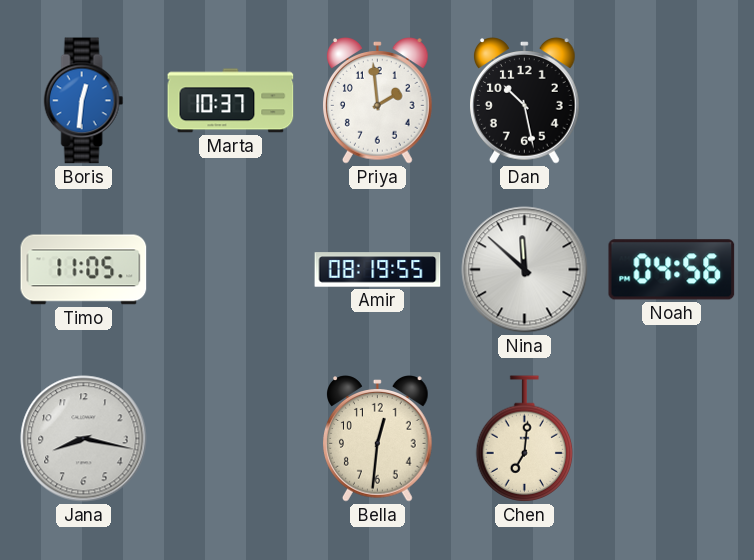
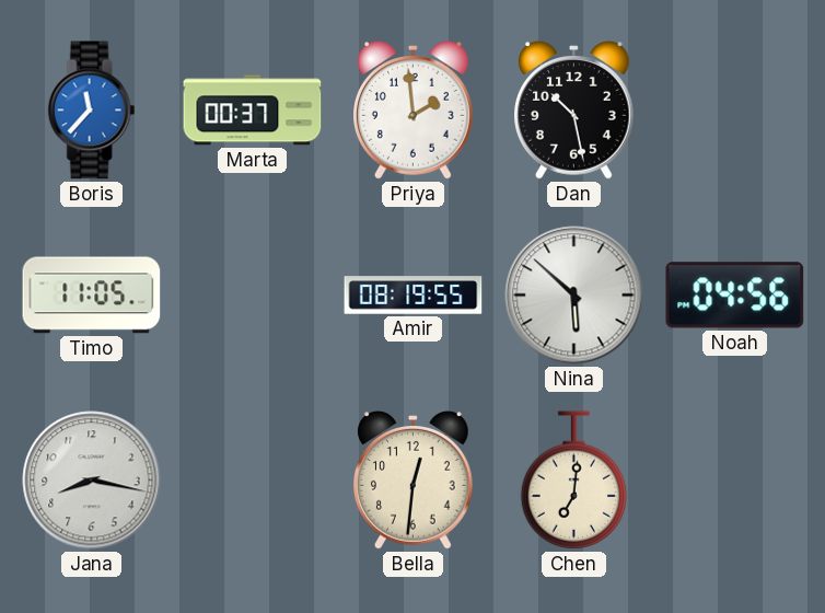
Boris: 12:31 -> 11:37
Marta: 10:37 -> 00:37
Nina: 11:52 -> 5:52
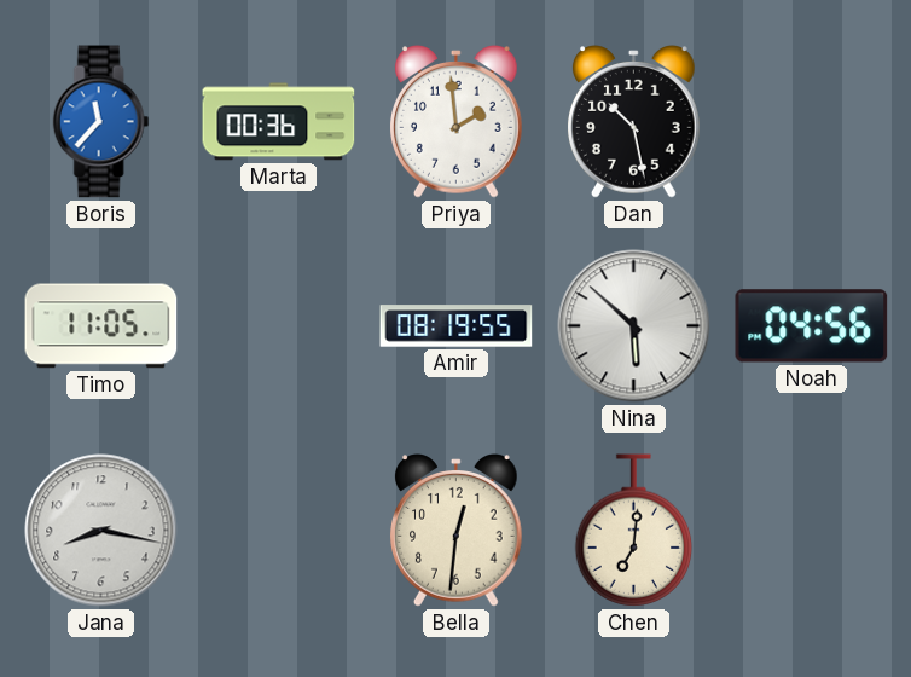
Marta: 00:37 -> 00:36
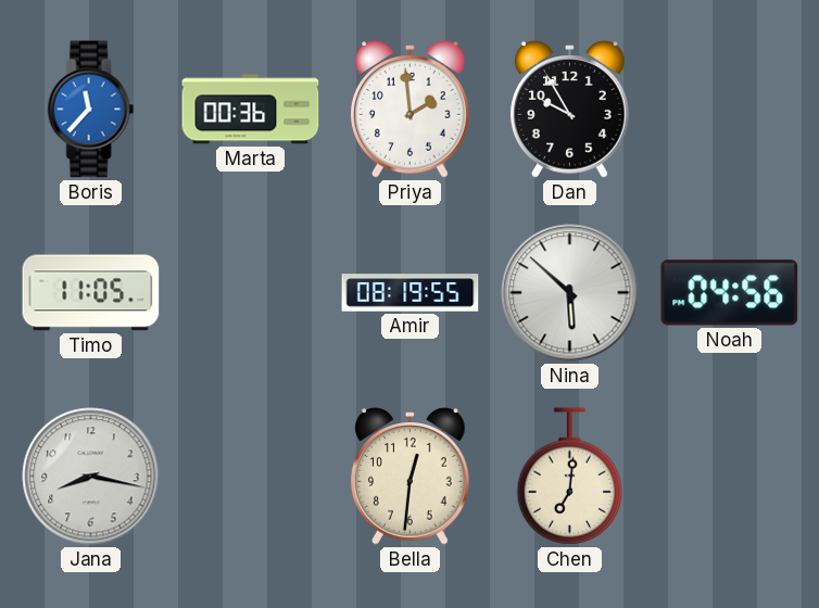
Dan: 10:28 -> 9:55
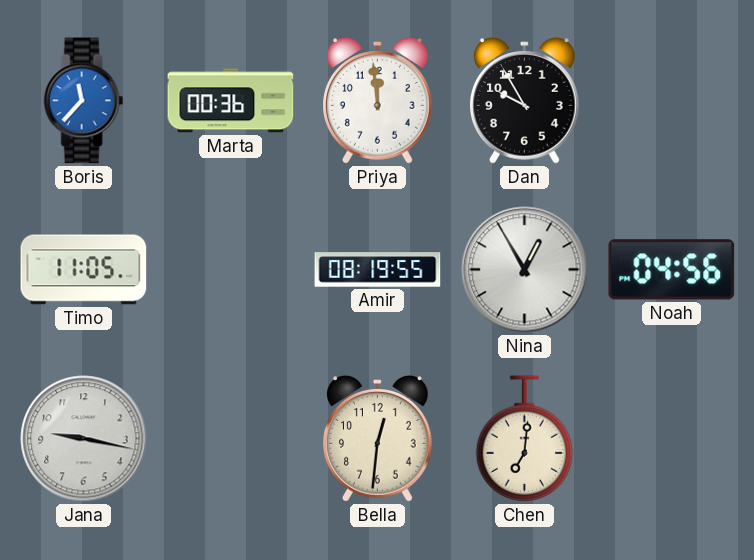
Priya: 1:59 -> 11:59
Nina: 5:52 -> 12:55
Jana: 8:17 -> 9:17
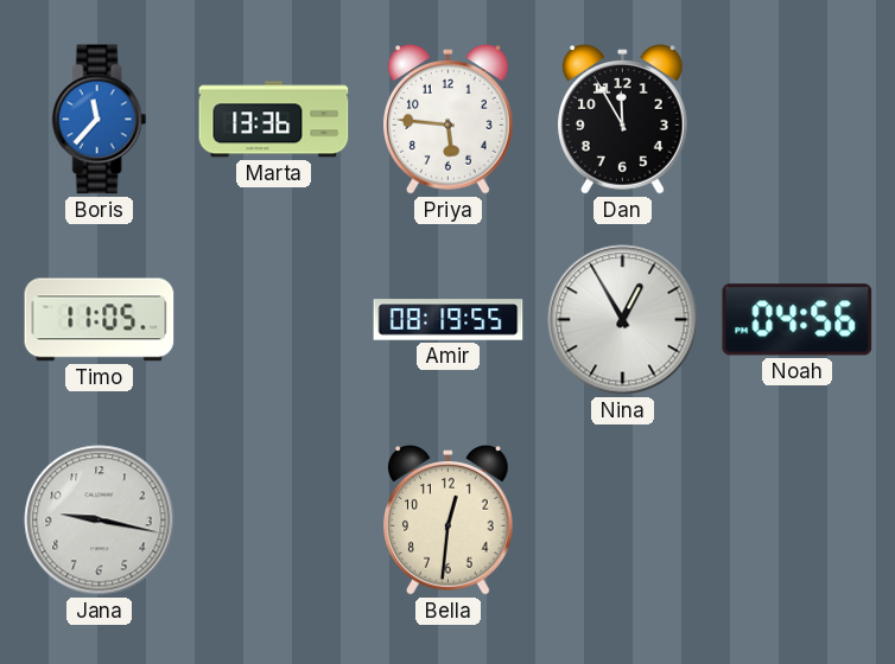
Marta: 00:36 -> 13:36
Priya: 11:59 -> 5:46
Dan: 9:55 -> 11:55
Chen: 7:01 -> none
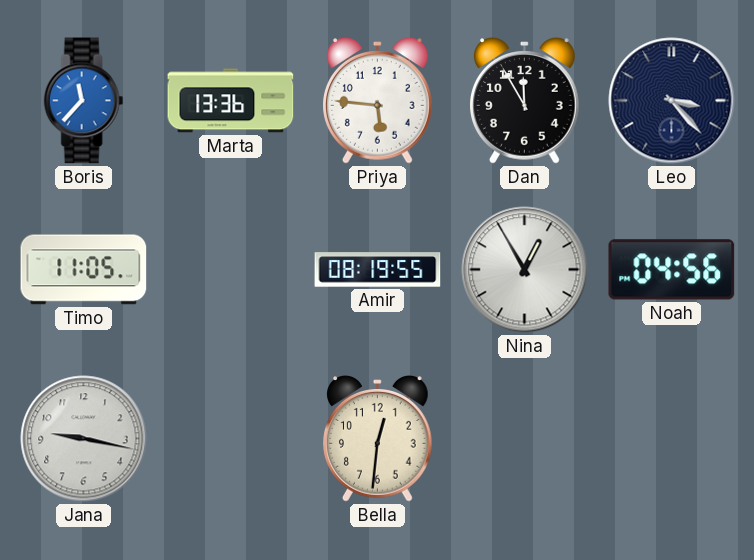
Leo: none -> 3:23
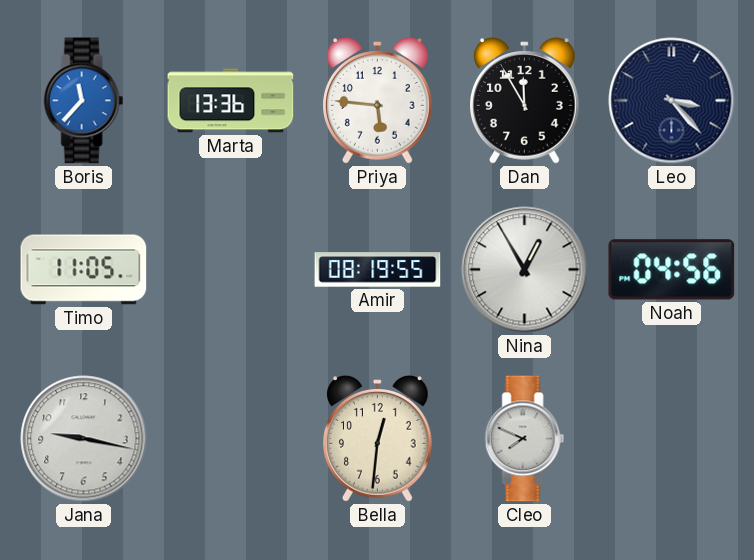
Cleo: none -> 7:49
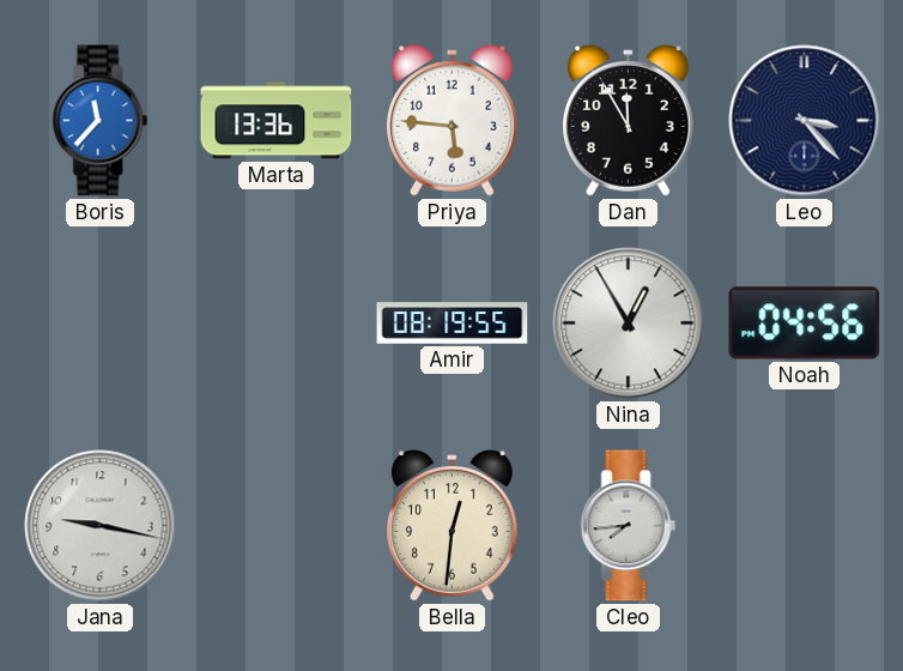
Timo: 11:05 -> none
Cleo: 7:49 -> 7:44
